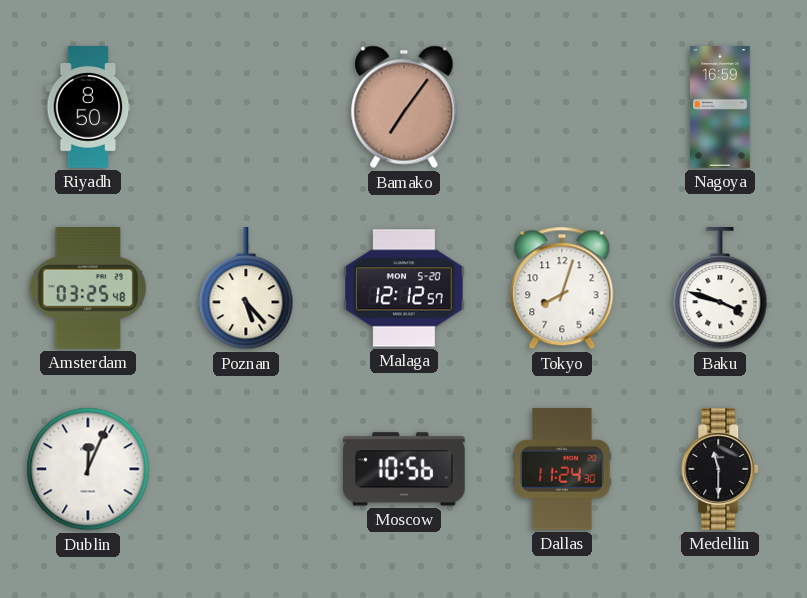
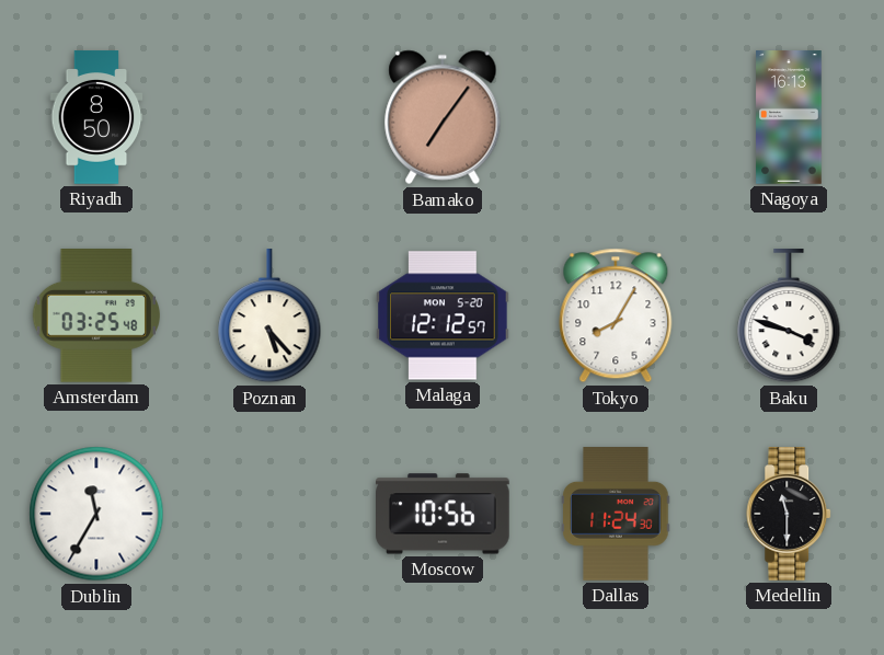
Nagoya: 16:59 -> 16:13
Tokyo: 8:03 -> 8:05
Dublin: 12:04 -> 11:35
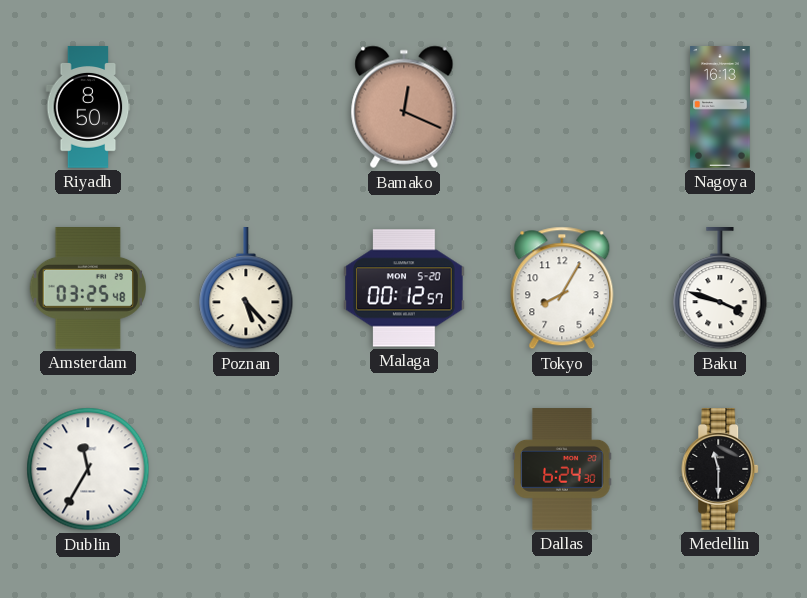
Bamako: 7:06 -> 12:19
Malaga: 12:12 -> 00:12
Moscow: 10:56 -> none
Dallas: 11:24 -> 6:24
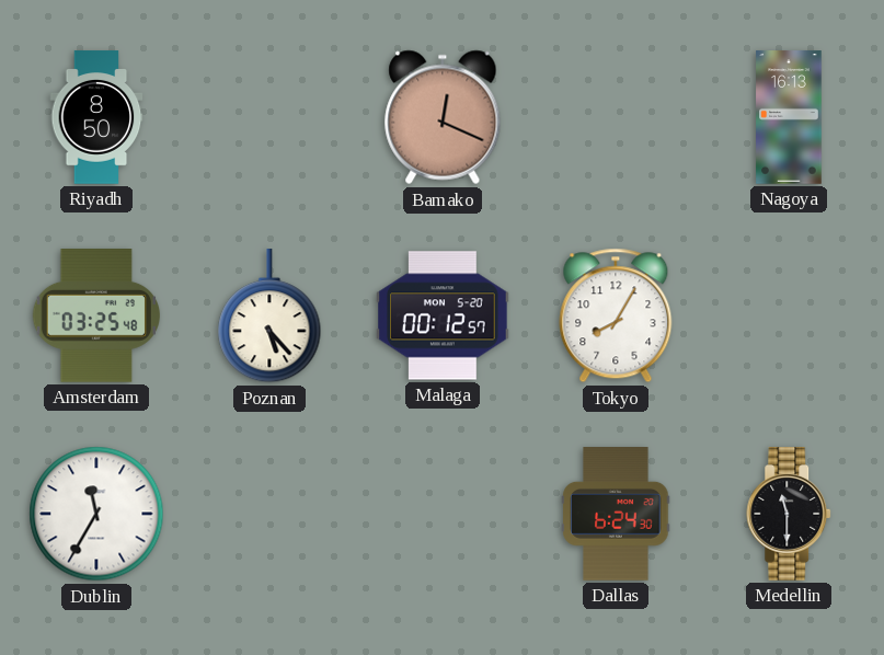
Baku: 3:48 -> none
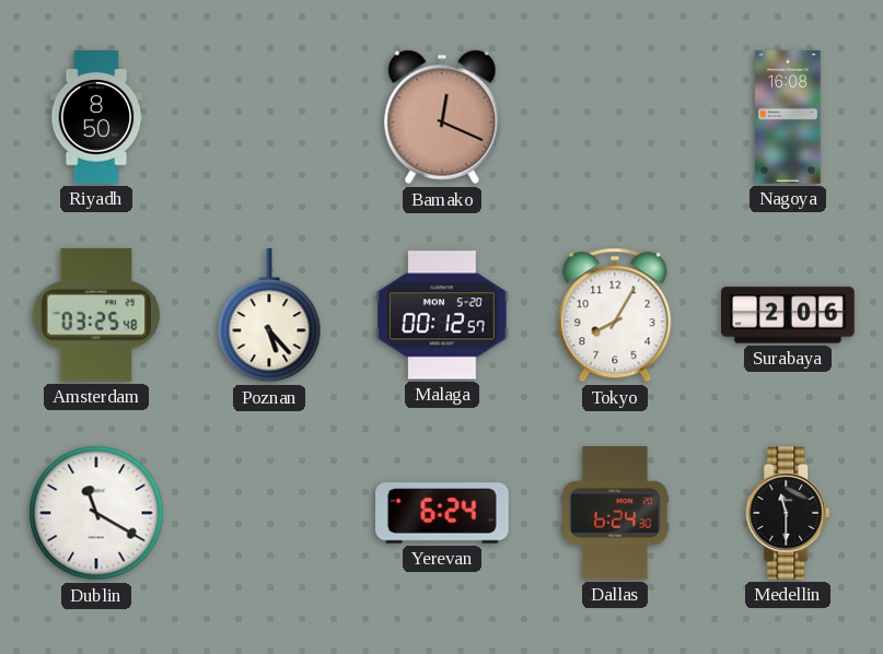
Nagoya: 16:13 -> 16:08
Surabaya: none -> 2:06
Dublin: 11:35 -> 11:20
Yerevan: none -> 6:24
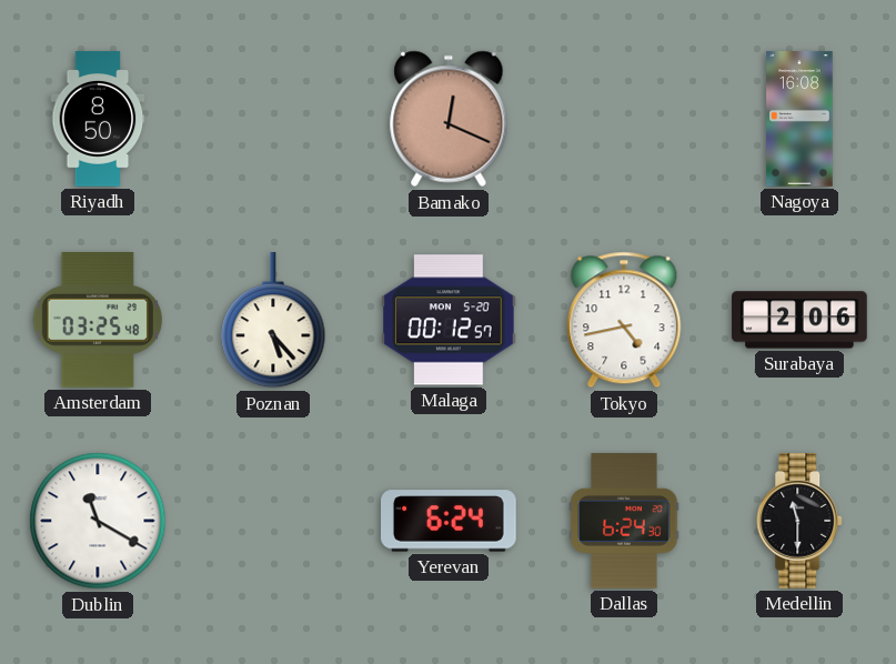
Tokyo: 8:05 -> 4:43
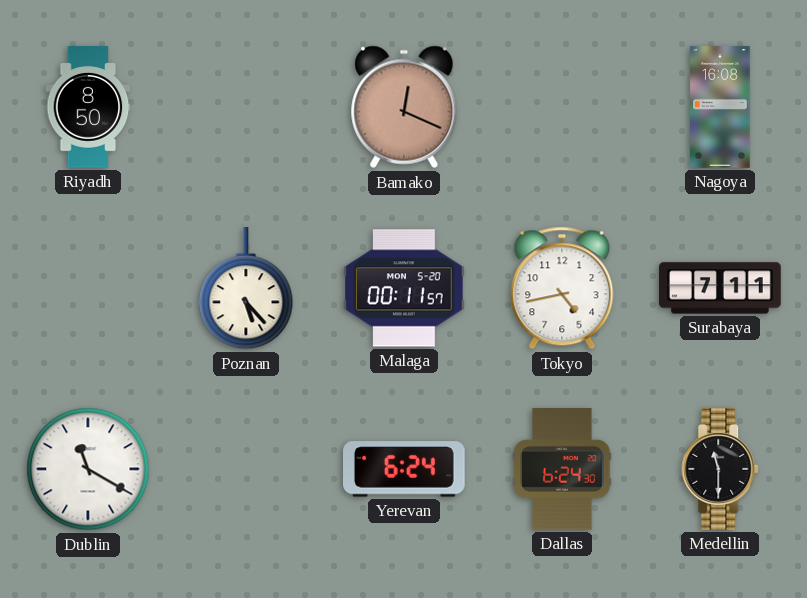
Amsterdam: 03:25 -> none
Malaga: 00:12 -> 00:11
Surabaya: 2:06 -> 7:11
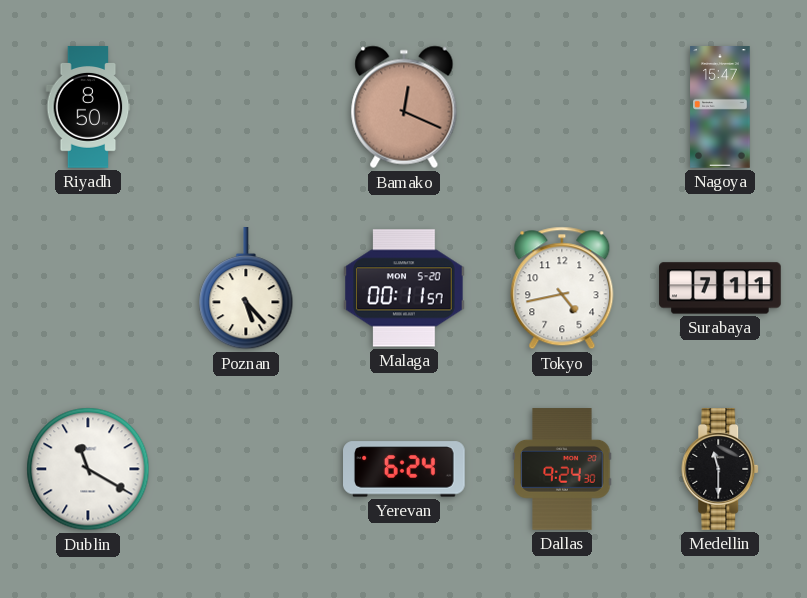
Nagoya: 16:08 -> 15:47
Dallas: 6:24 -> 9:24
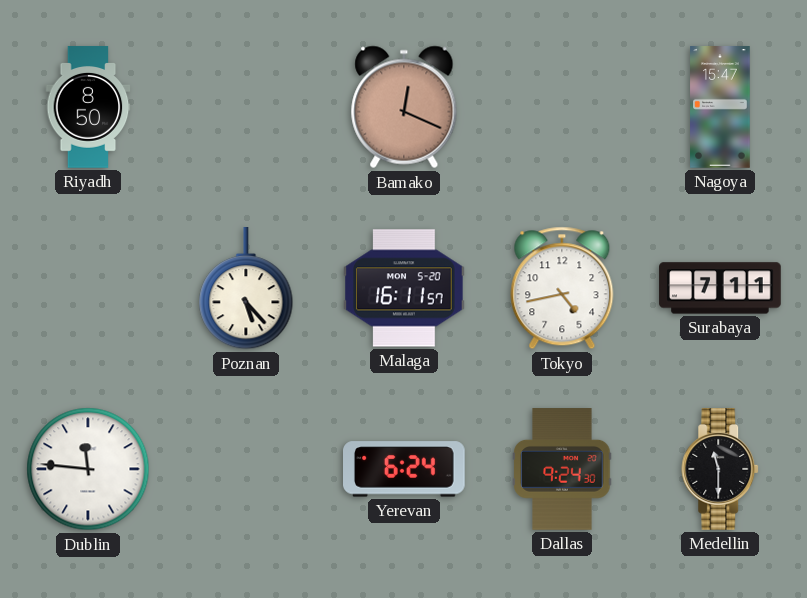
Malaga: 00:11 -> 16:11
Dublin: 11:20 -> 11:46
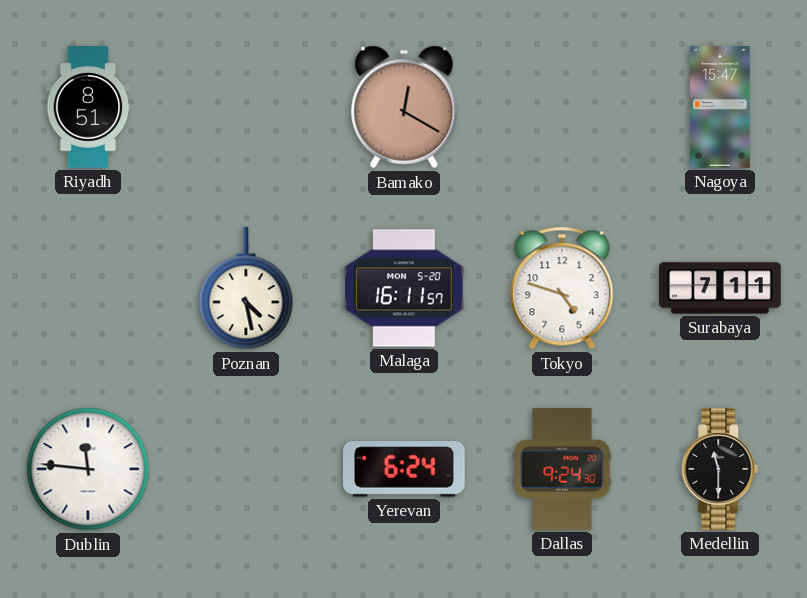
Riyadh: 8:50 -> 8:51
Bamako: 12:19 -> 12:20
Poznan: 5:23 -> 4:28
Tokyo: 4:43 -> 4:48
